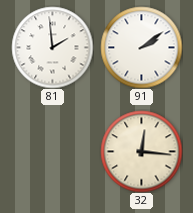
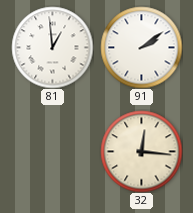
81: 1:59 -> 12:59
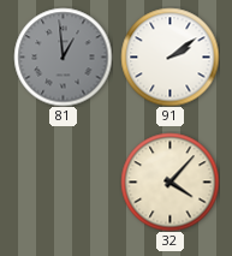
81 dial: white -> grey
32: 12:16 -> 4:07
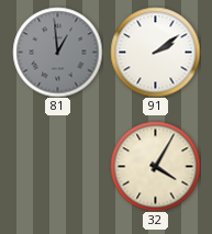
32: 4:07 -> 4:05
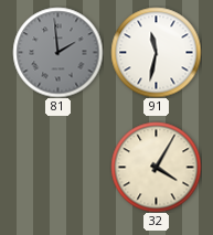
81: 12:59 -> 1:59
91: 2:09 -> 11:32
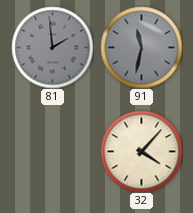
91 dial: white -> grey
32: 4:05 -> 4:07
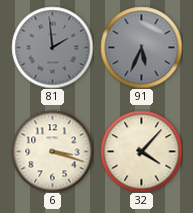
91: 11:32 -> 5:34
6: none -> 3:18
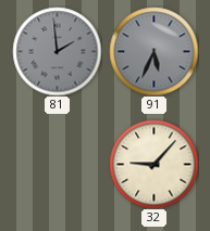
6: 3:18 -> none
32: 4:07 -> 9:07
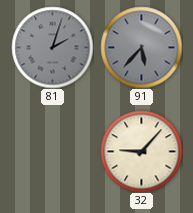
81: 1:59 -> 2:03
91: 5:34 -> 5:37
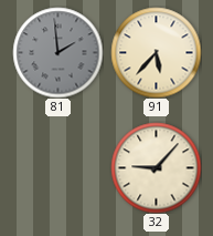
81: 2:03 -> 1:59
91 dial: grey -> cream
